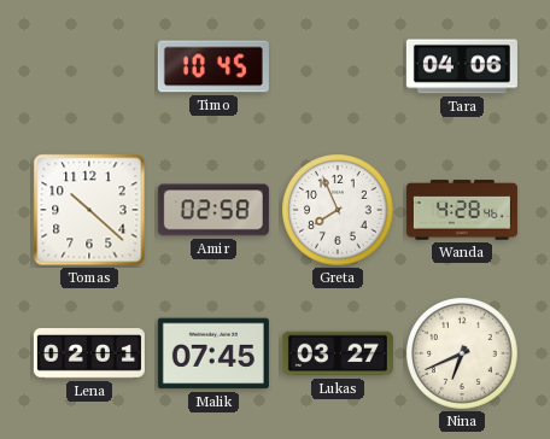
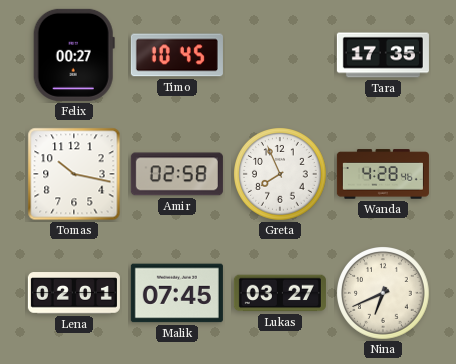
Felix: none -> 00:27
Tara: 04:06 -> 17:35
Tomas: 10:22 -> 10:17
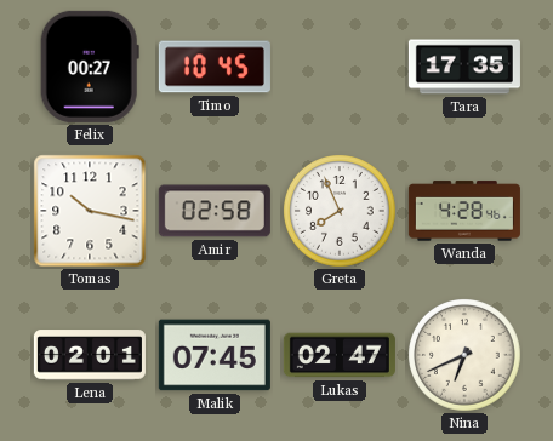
Lukas: 03:27 -> 02:47
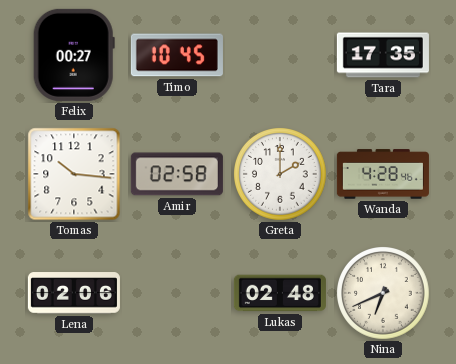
Tomas: 10:17 -> 10:16
Greta: 7:56 -> 2:00
Lena: 02:01 -> 02:06
Malik: 07:45 -> none
Lukas: 02:47 -> 02:48
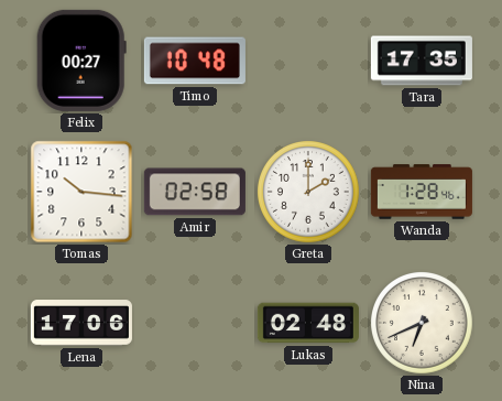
Timo: 10:45 -> 10:48
Wanda: 4:28 -> 1:28
Lena: 02:06 -> 17:06
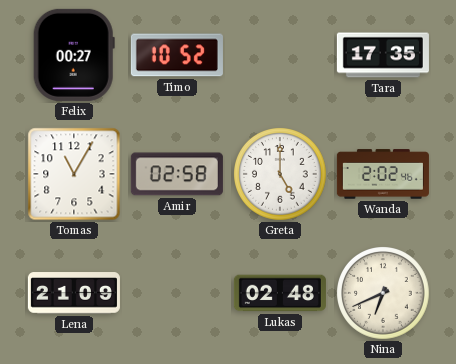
Timo: 10:48 -> 10:52
Tomas: 10:16 -> 11:05
Greta: 2:00 -> 5:00
Wanda: 1:28 -> 2:02
Lena: 17:06 -> 21:09
